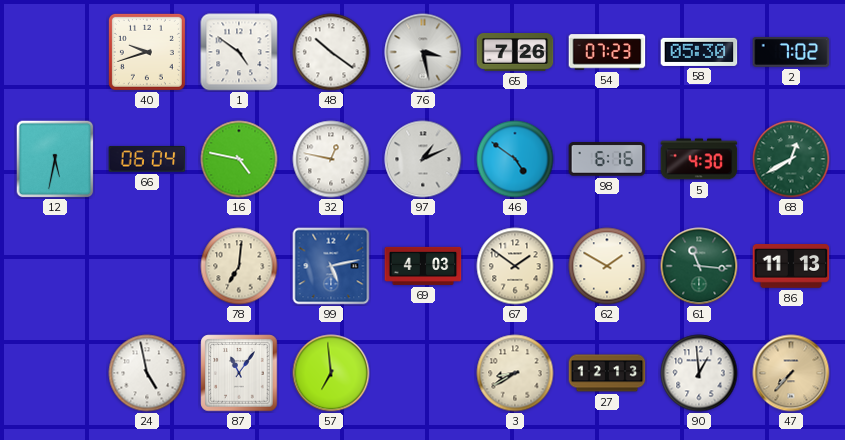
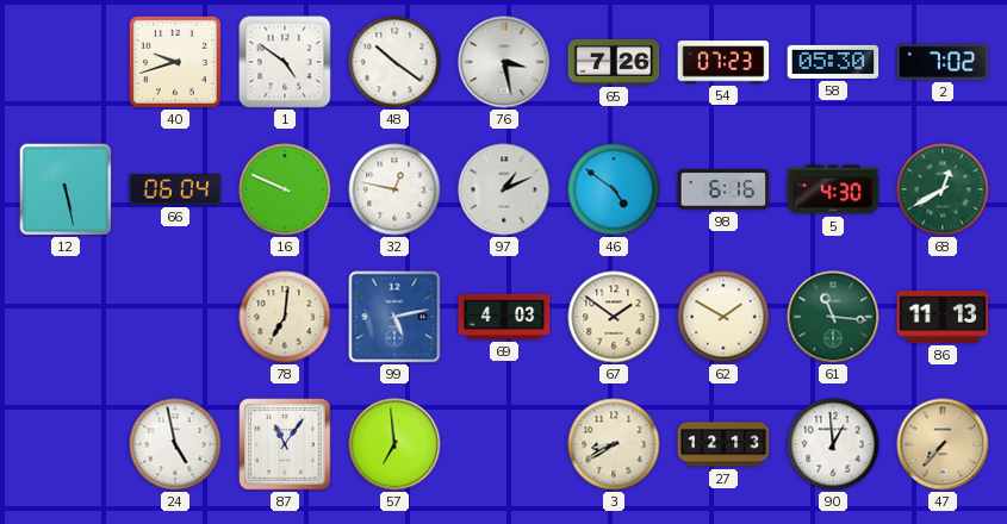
12: 5:32 -> 5:28
16: 4:47 -> 9:49
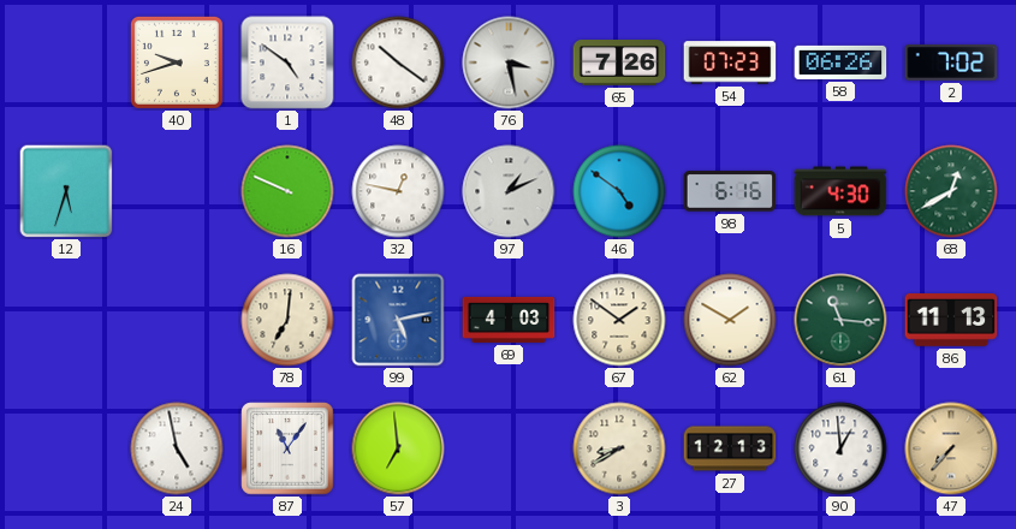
58: 05:30 -> 06:26
12: 5:28 -> 5:33
66: 06:04 -> none
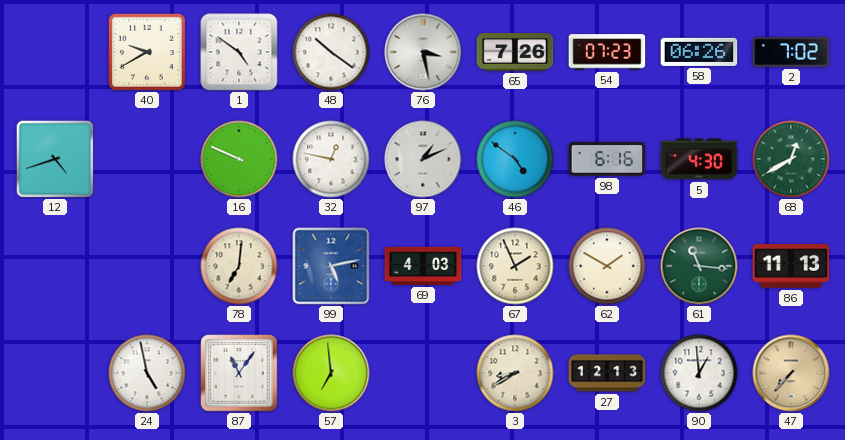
40: 9:42 -> 9:40
12: 5:33 -> 4:42
67: 1:51 -> 1:56
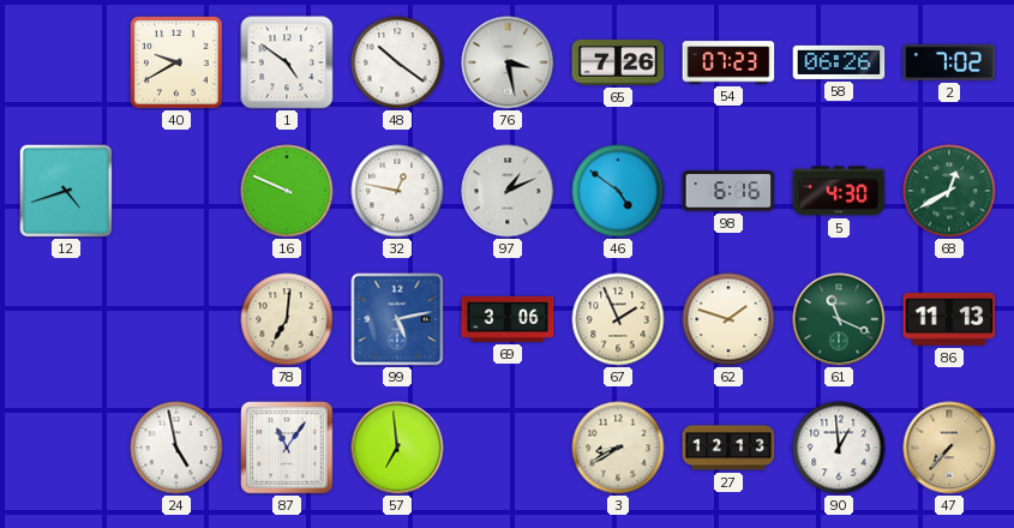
69: 4:03 -> 3:06
62: 1:50 -> 1:48
61: 11:16 -> 11:19
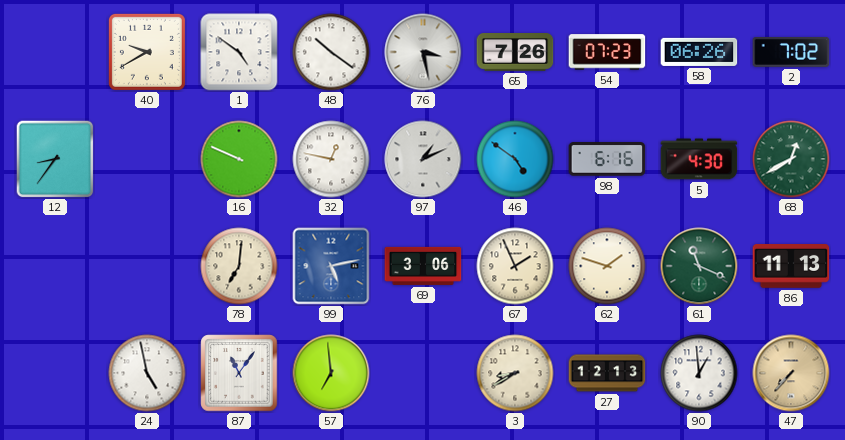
12: 4:42 -> 8:36
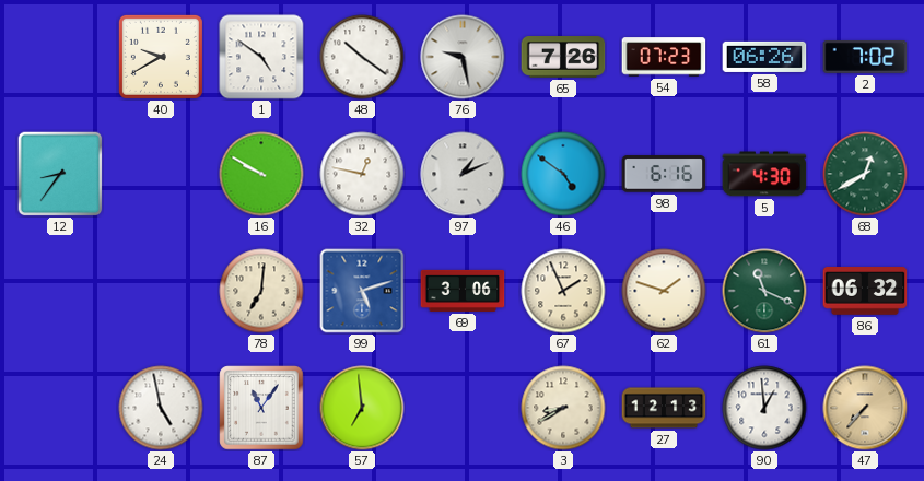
76: 3:28 -> 9:28
16: 9:49 -> 9:50
99: 5:13 -> 5:12
86: 11:13 -> 06:32
